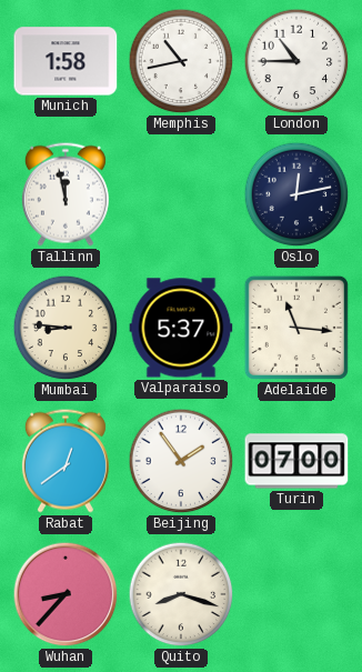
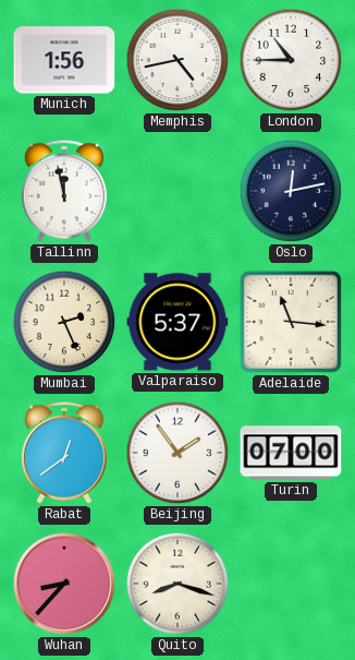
Munich: 1:58 -> 1:56
Memphis: 10:43 -> 4:43
Mumbai: 8:46 -> 2:26
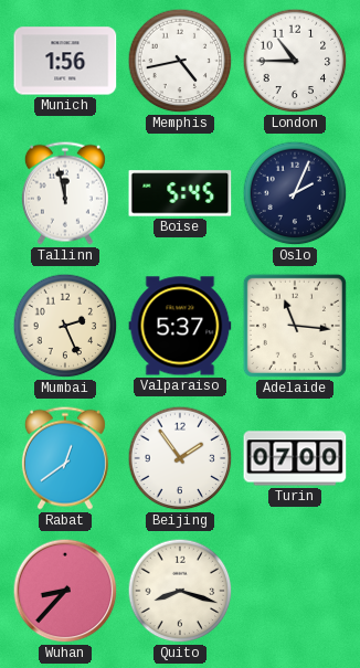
Boise: none -> 5:45
Oslo: 12:13 -> 2:04
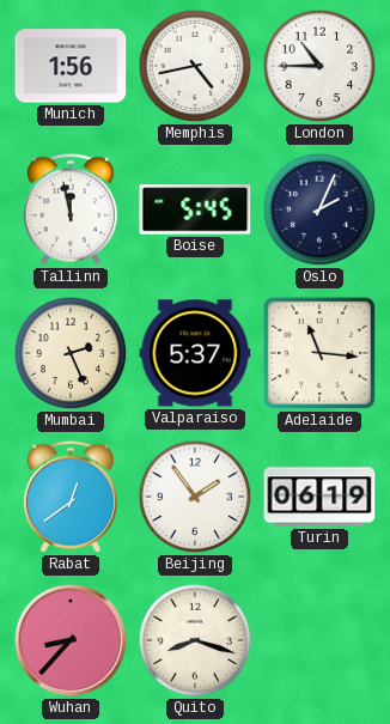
Turin: 07:00 -> 06:19
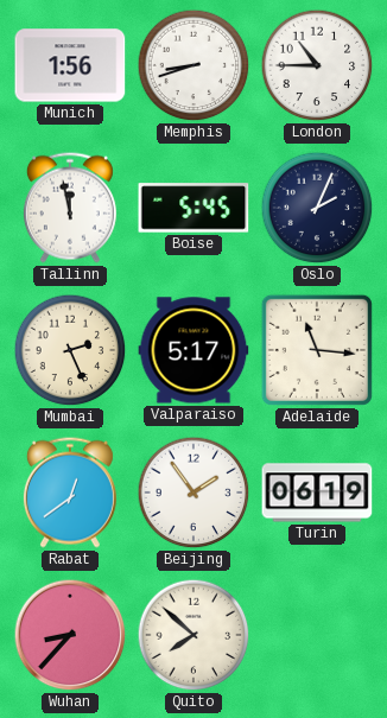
Memphis: 4:43 -> 8:42
Valparaiso: 5:37 -> 5:17
Quito: 8:18 -> 7:52
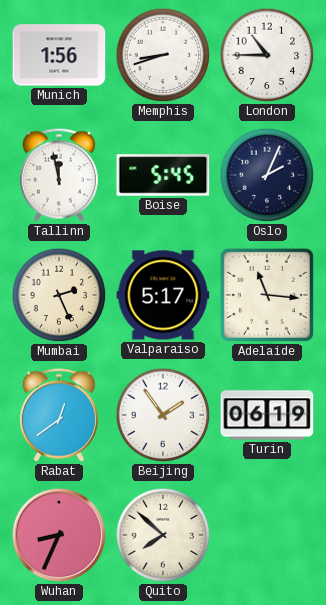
Wuhan: 8:37 -> 8:34
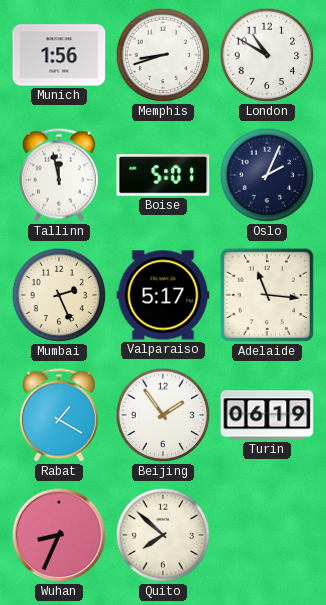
London: 10:45 -> 10:50
Boise: 5:45 -> 5:01
Rabat: 12:39 -> 1:20
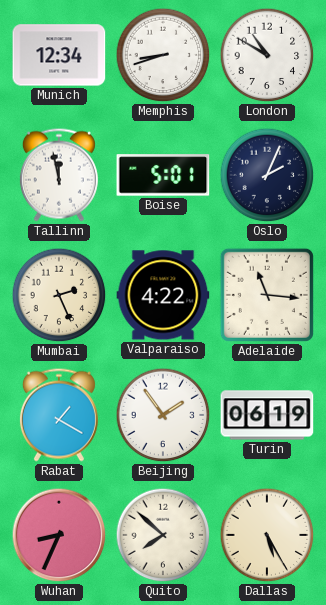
Munich: 1:56 -> 12:34
Valparaiso: 5:17 -> 4:22
Dallas: none -> 5:25
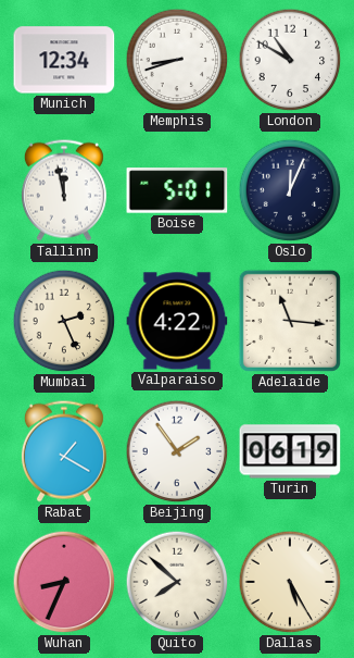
Oslo: 2:04 -> 12:04
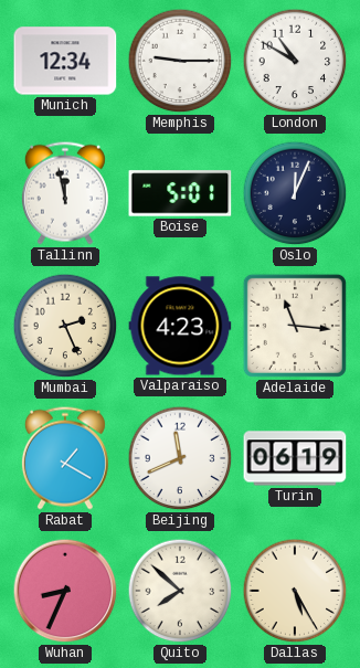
Memphis: 8:42 -> 9:15
Valparaiso: 4:22 -> 4:23
Beijing: 1:54 -> 11:41
